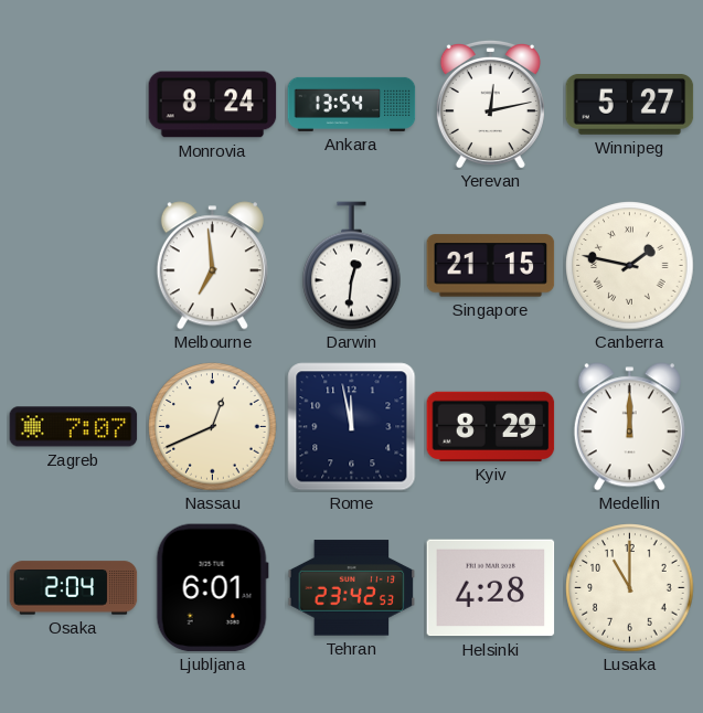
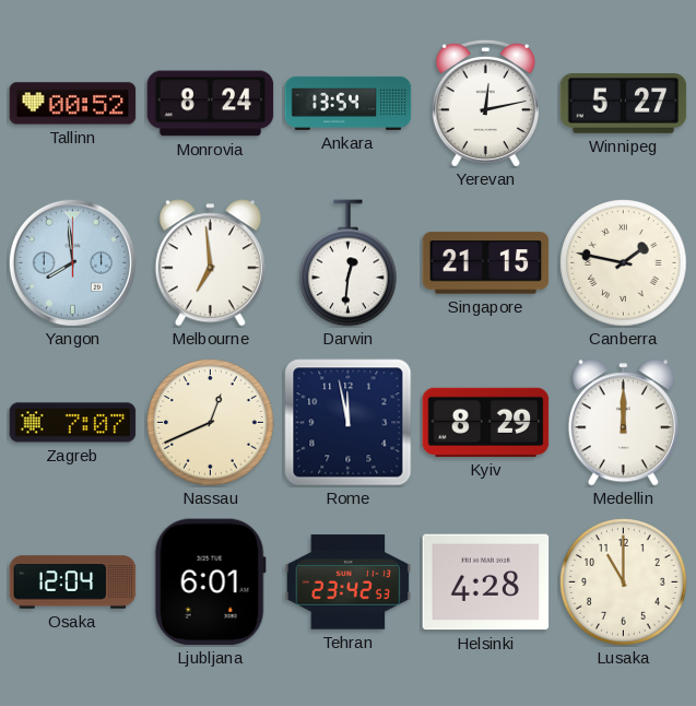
Tallinn: none -> 00:52
Yangon: none -> 7:59
Osaka: 2:04 -> 12:04
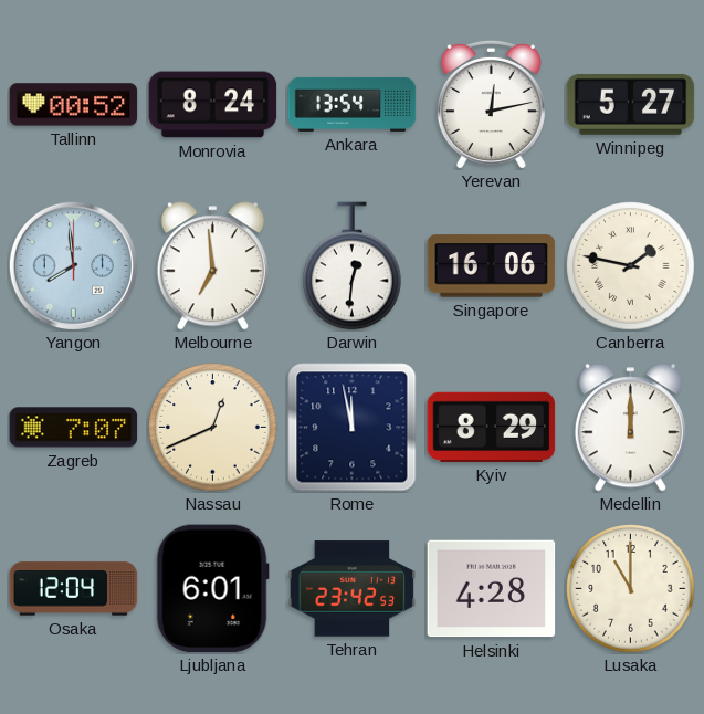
Singapore: 21:15 -> 16:06
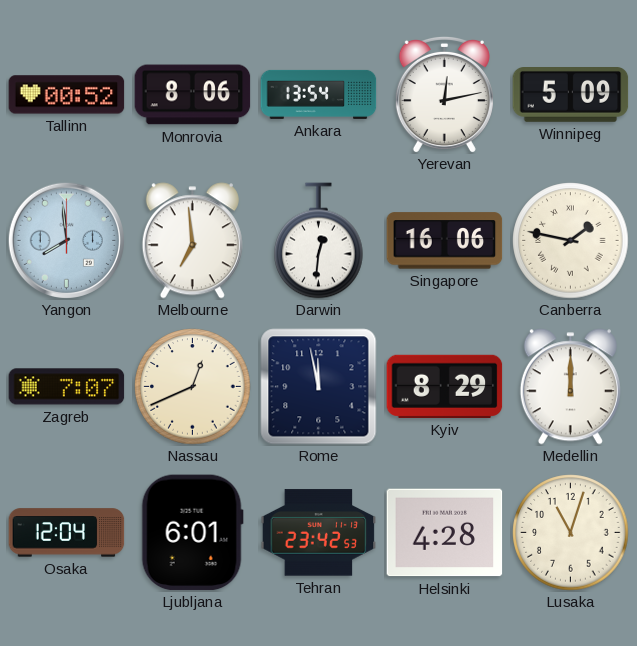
Monrovia: 8:24 -> 8:06
Winnipeg: 5:27 -> 5:09
Lusaka: 11:00 -> 11:03
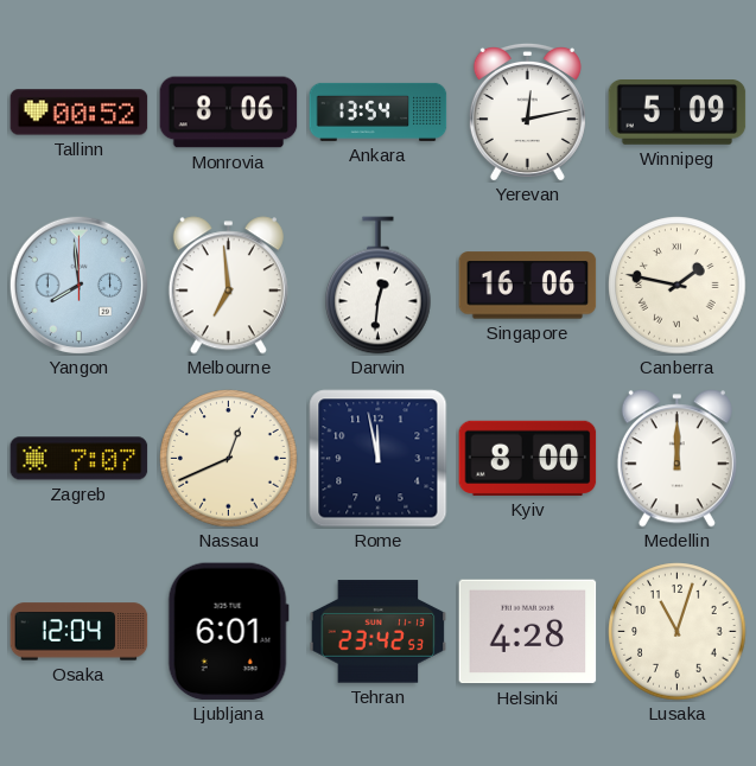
Kyiv: 8:29 -> 8:00
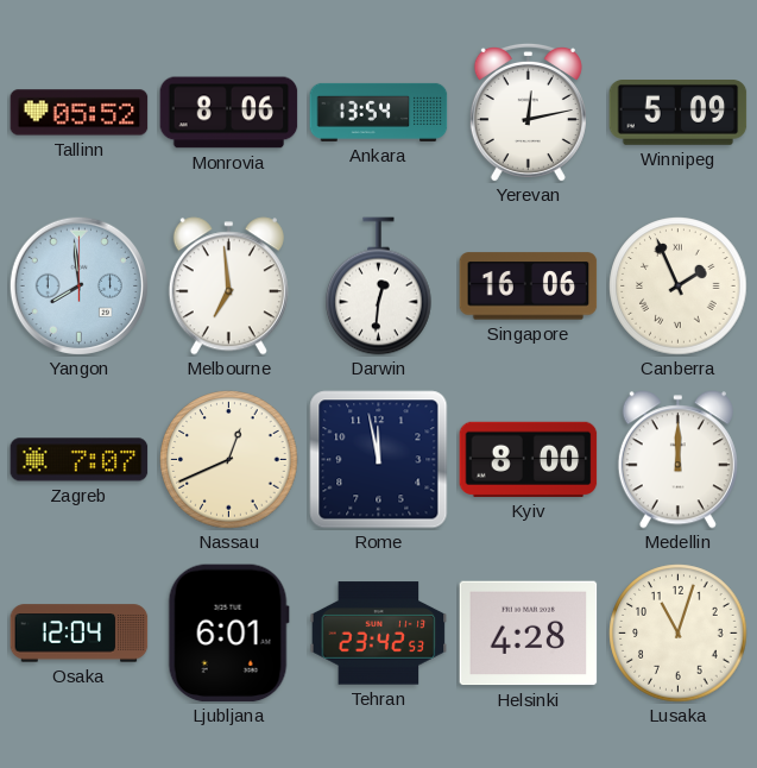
Tallinn: 00:52 -> 05:52
Canberra: 1:47 -> 1:56
